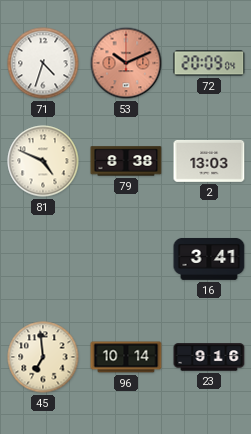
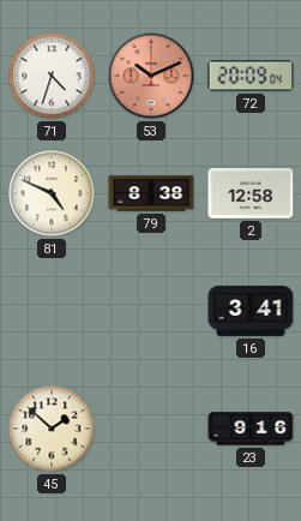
2: 13:03 -> 12:58
45: 6:59 -> 1:52
96: 10:14 -> none
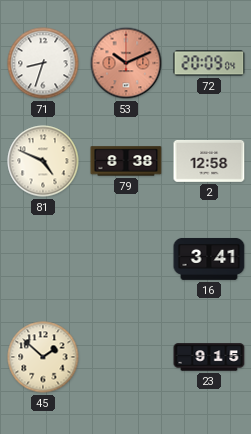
71: 4:33 -> 8:33
23: 9:16 -> 9:15
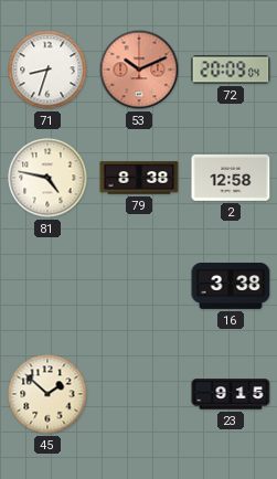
81: 4:49 -> 4:47
16: 3:41 -> 3:38
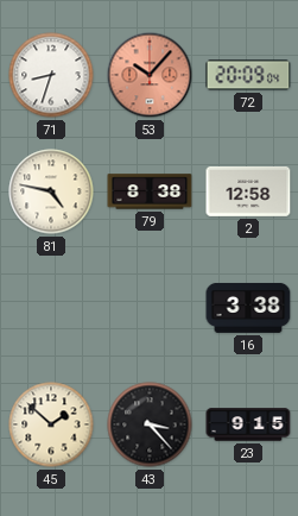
53: 10:11 -> 10:07
43: none -> 3:23
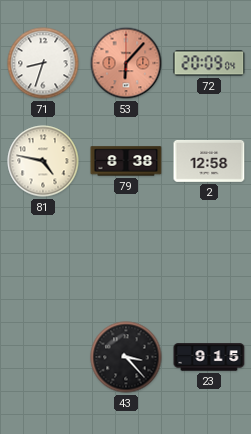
53: 10:07 -> 6:07
16: 3:38 -> none
45: 1:52 -> none
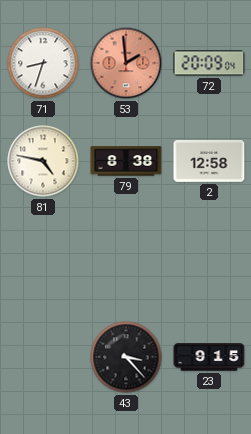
53: 6:07 -> 1:59
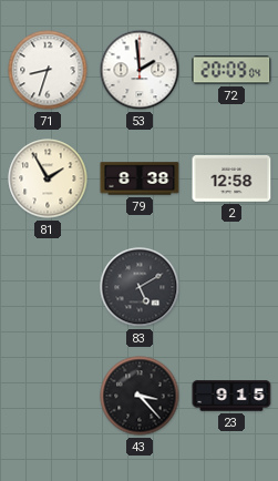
53 dial: salmon -> white
81: 4:47 -> 1:55
83: none -> 5:10
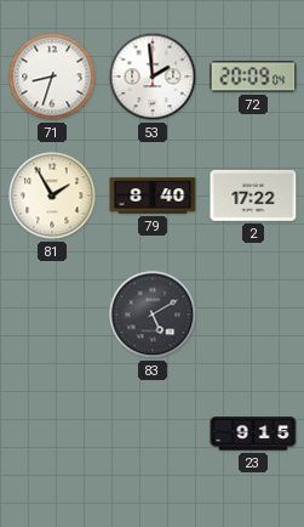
79: 8:38 -> 8:40
2: 12:58 -> 17:22
43: 3:23 -> none
